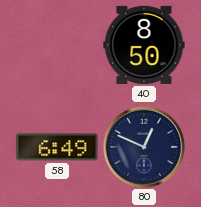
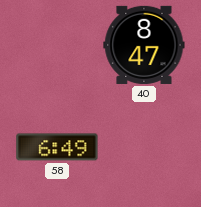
40: 8:50 -> 8:47
80: 12:49 -> none
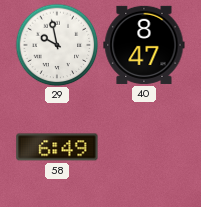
29: none -> 9:58
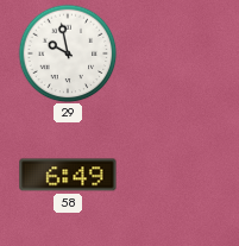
40: 8:47 -> none
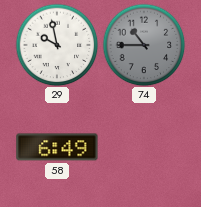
74: none -> 10:45
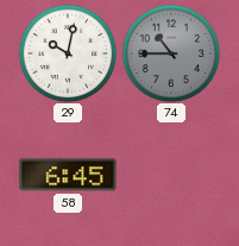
29: 9:58 -> 10:02
58: 6:49 -> 6:45
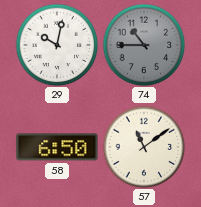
58: 6:45 -> 6:50
57: none -> 11:09
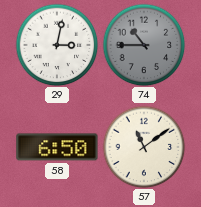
29: 10:02 -> 3:02
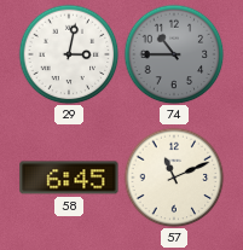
58: 6:50 -> 6:45
57: 11:09 -> 11:11
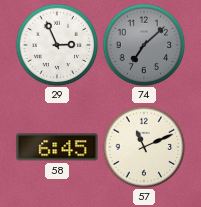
29: 3:02 -> 2:56
74: 10:45 -> 7:08
